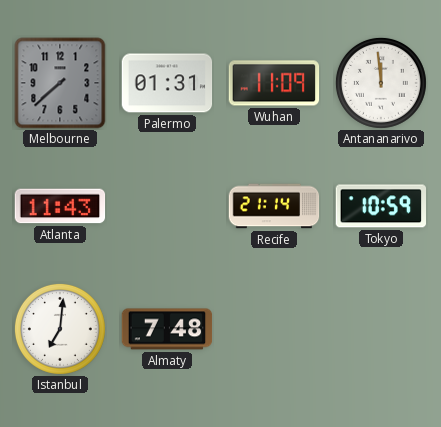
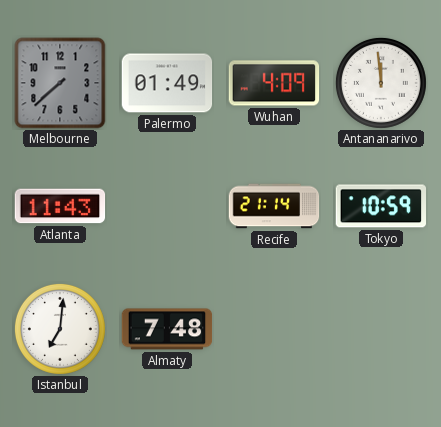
Palermo: 01:31 -> 01:49
Wuhan: 11:09 -> 4:09
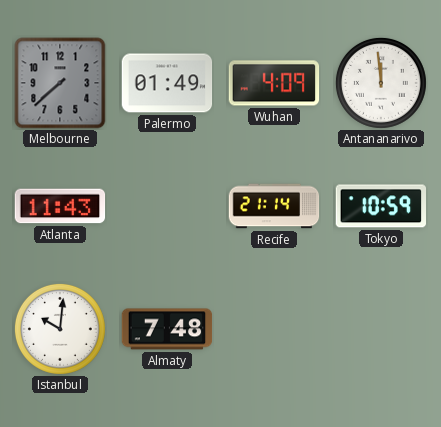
Istanbul: 7:01 -> 10:01
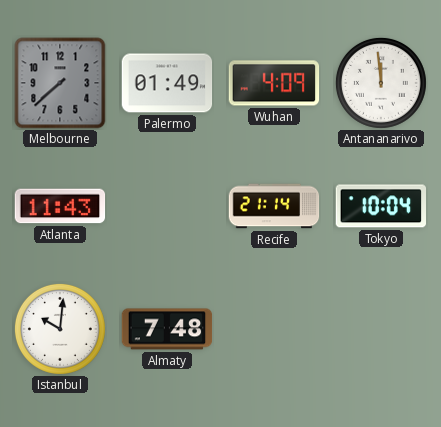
Tokyo: 10:59 -> 10:04
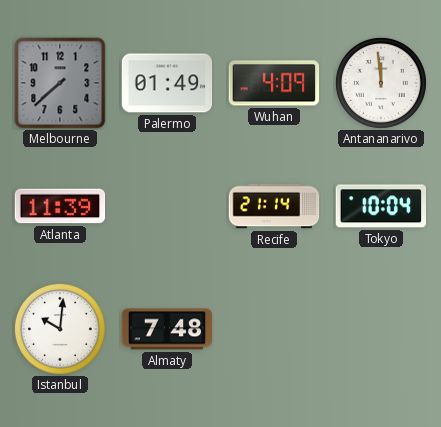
Atlanta: 11:43 -> 11:39
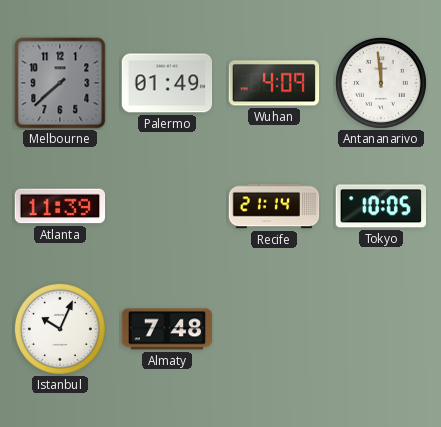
Tokyo: 10:04 -> 10:05
Istanbul: 10:01 -> 10:04
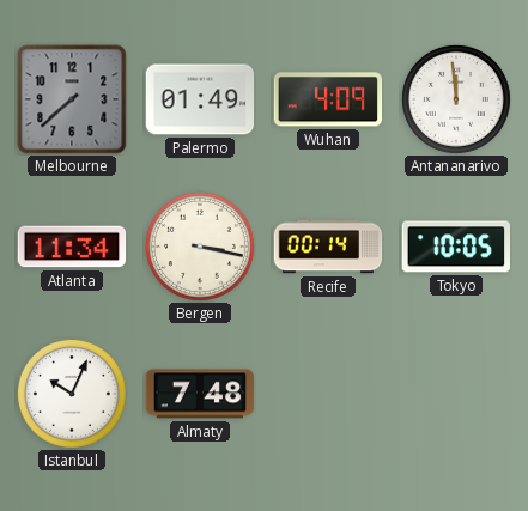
Atlanta: 11:39 -> 11:34
Bergen: none -> 3:17
Recife: 21:14 -> 00:14
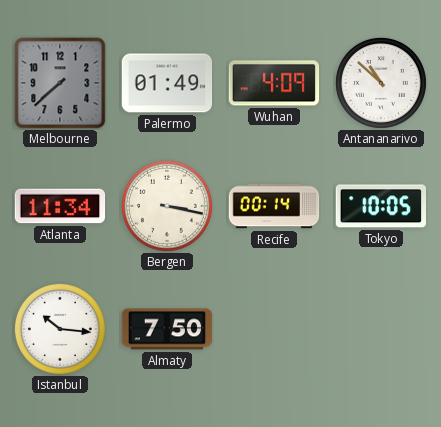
Antananarivo: 11:59 -> 10:52
Istanbul: 10:04 -> 10:16
Almaty: 7:48 -> 7:50
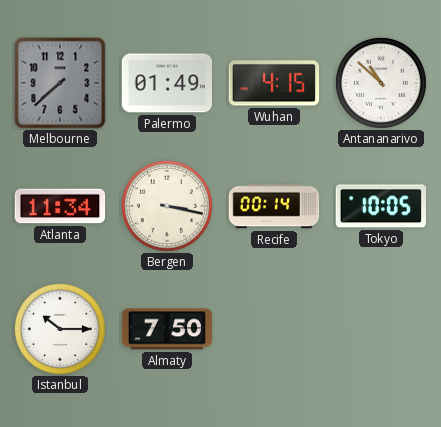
Wuhan: 4:09 -> 4:15
Istanbul: 10:16 -> 10:15
